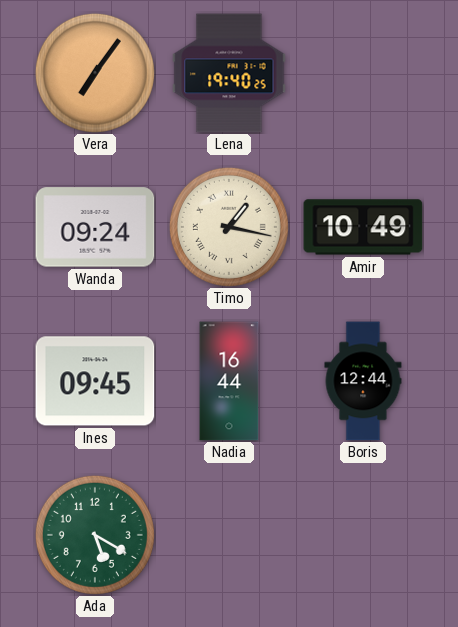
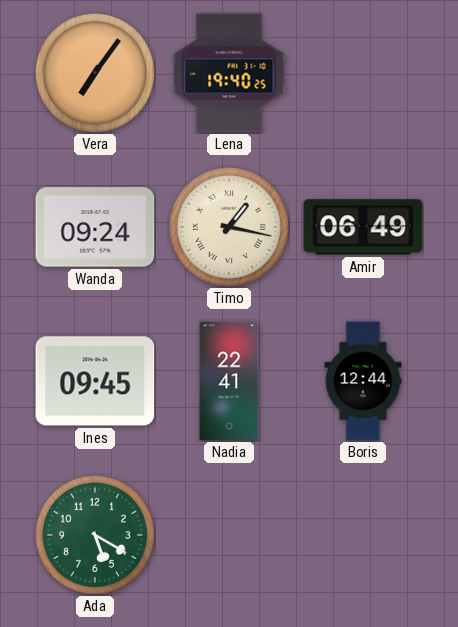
Amir: 10:49 -> 06:49
Nadia: 16:44 -> 22:41
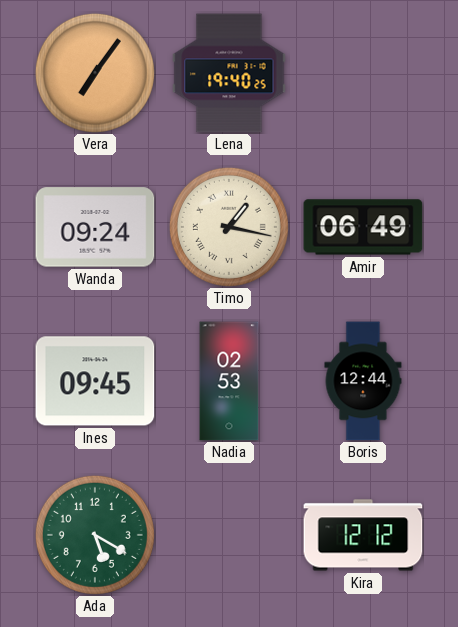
Nadia: 22:41 -> 02:53
Kira: none -> 12:12
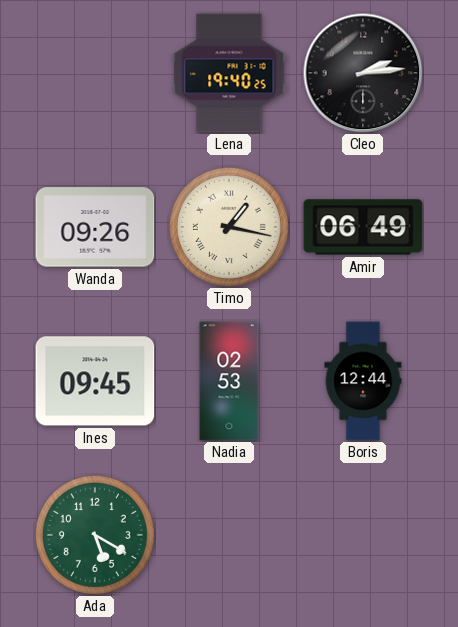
Vera: 7:06 -> none
Cleo: none -> 2:14
Wanda: 09:24 -> 09:26
Kira: 12:12 -> none
